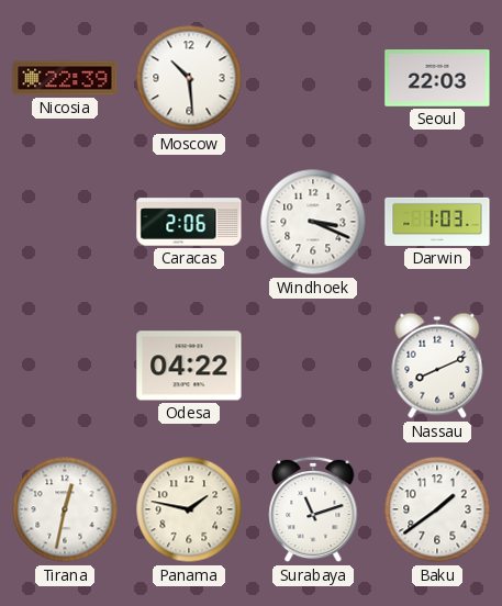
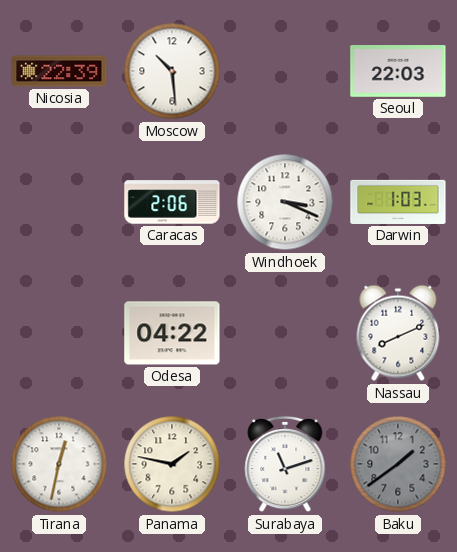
Baku dial: white -> grey
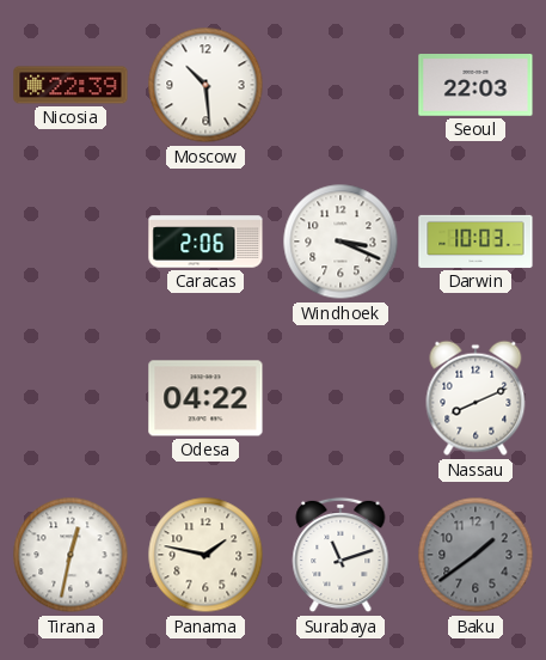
Darwin: 1:03 -> 10:03
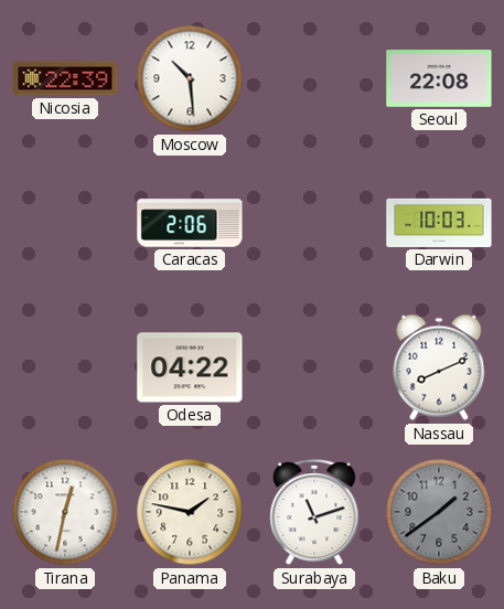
Seoul: 22:03 -> 22:08
Windhoek: 3:19 -> none
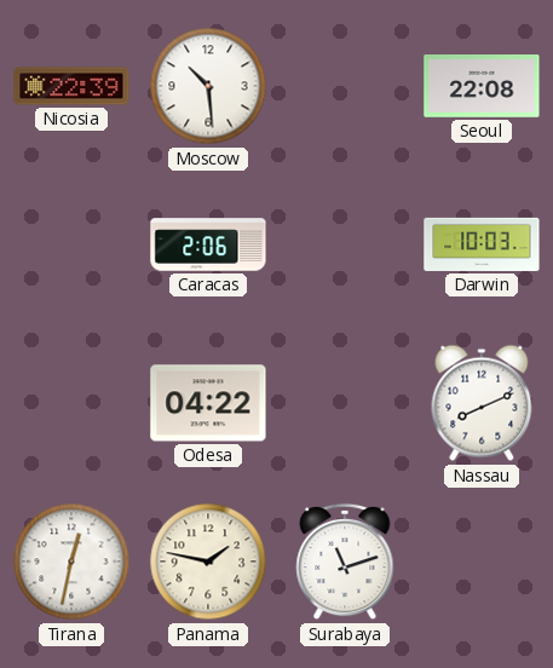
Baku: 1:39 -> none
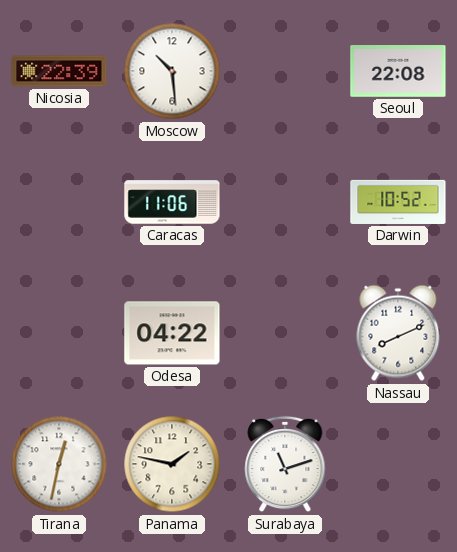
Caracas: 2:06 -> 11:06
Darwin: 10:03 -> 10:52
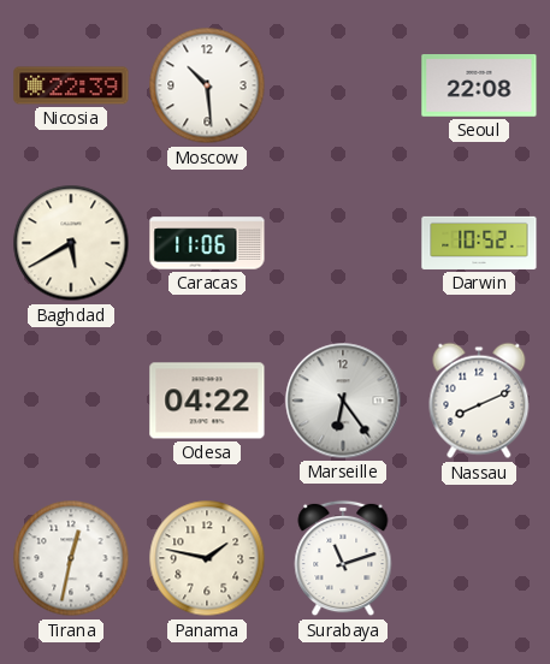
Baghdad: none -> 5:40
Marseille: none -> 6:24
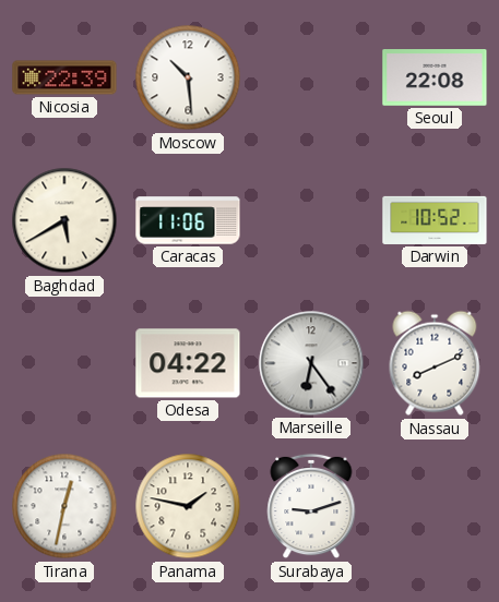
Surabaya: 11:12 -> 9:12
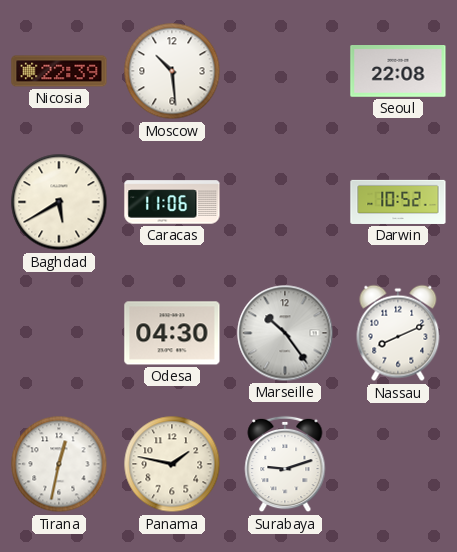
Odesa: 04:22 -> 04:30
Marseille: 6:24 -> 10:24
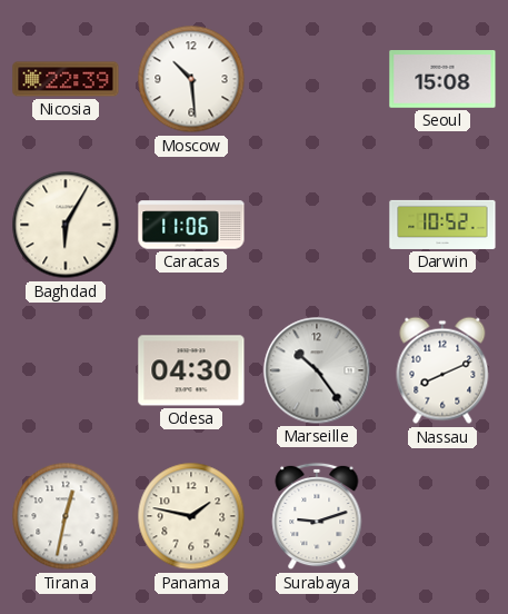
Seoul: 22:08 -> 15:08
Baghdad: 5:40 -> 6:05
